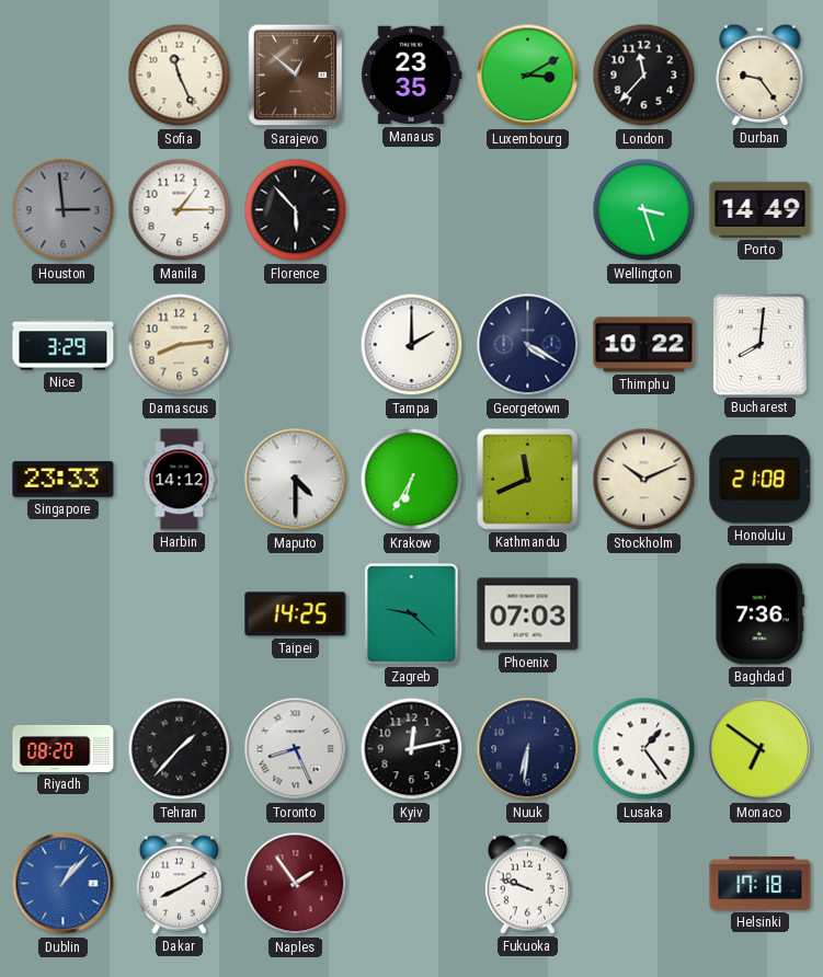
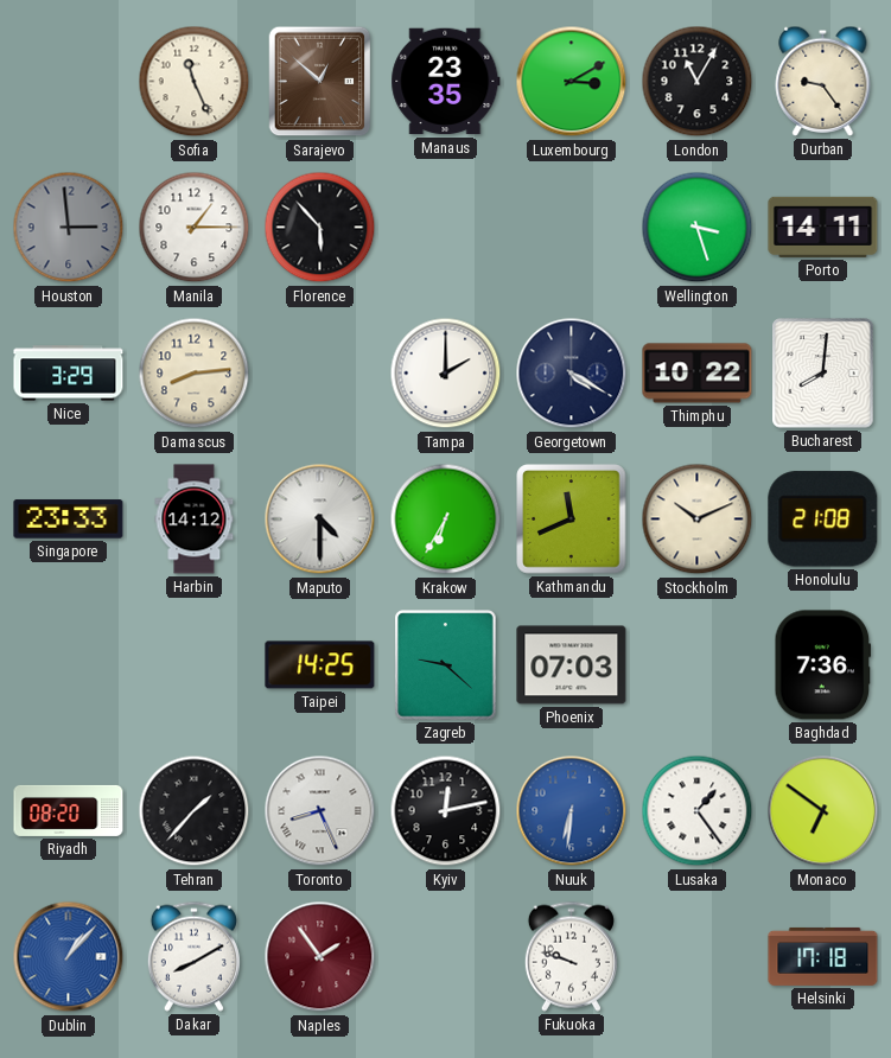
London: 11:37 -> 11:05
Porto: 14:49 -> 14:11
Nuuk dial: navy -> blue
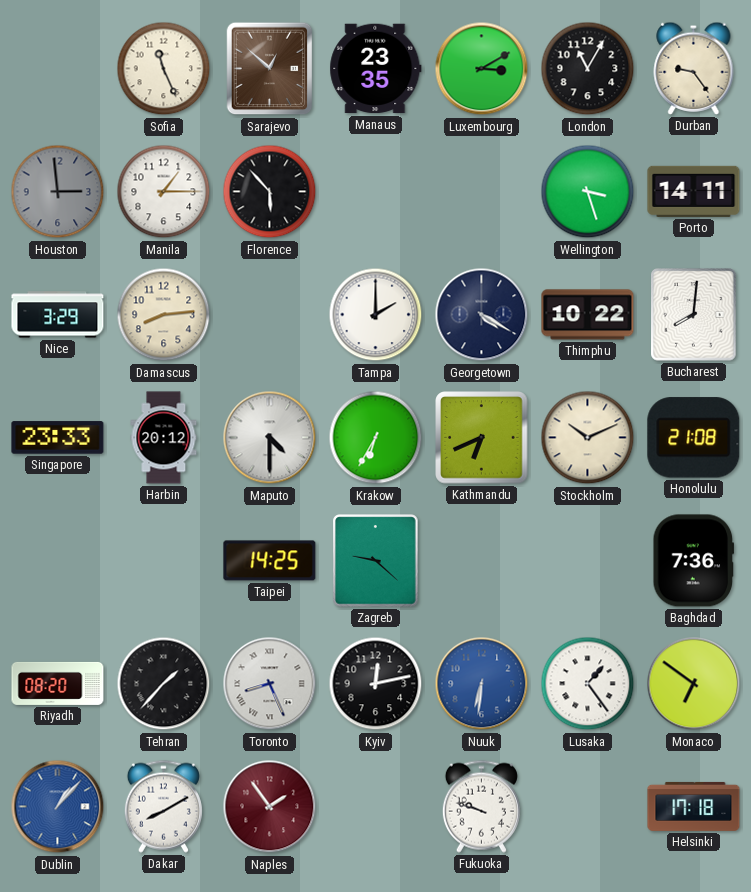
Harbin: 14:12 -> 20:12
Kathmandu: 11:41 -> 6:41
Phoenix: 07:03 -> none
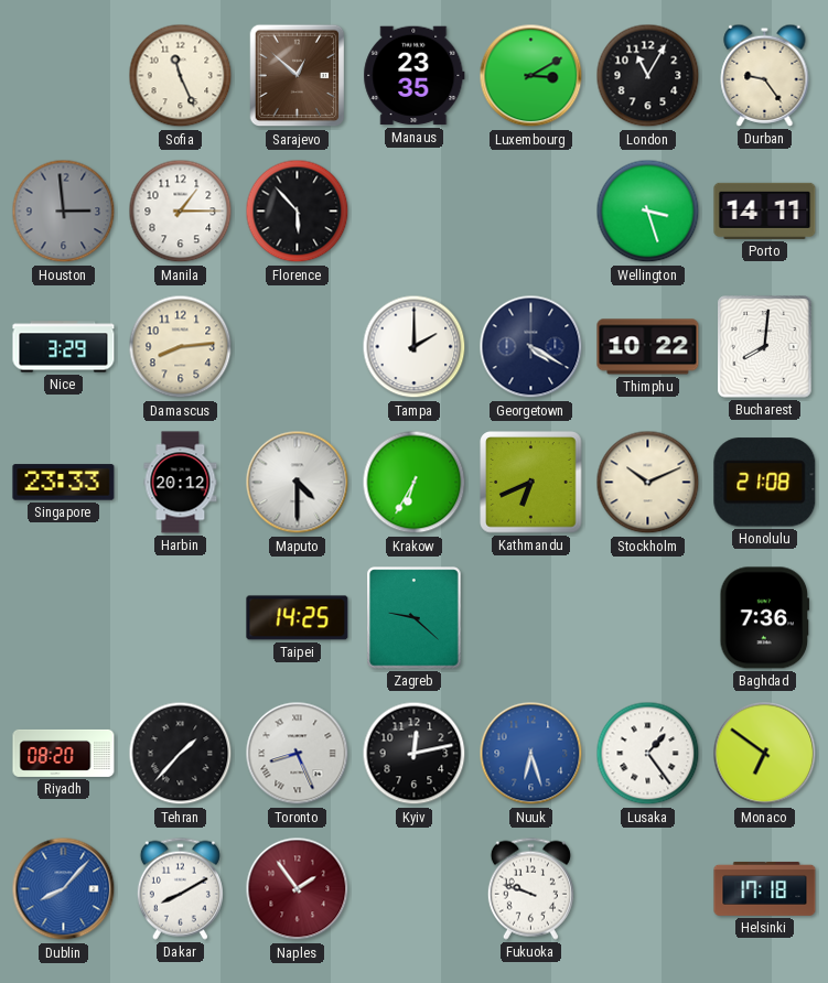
Nuuk: 6:31 -> 6:27
Dublin: 1:07 -> 8:07
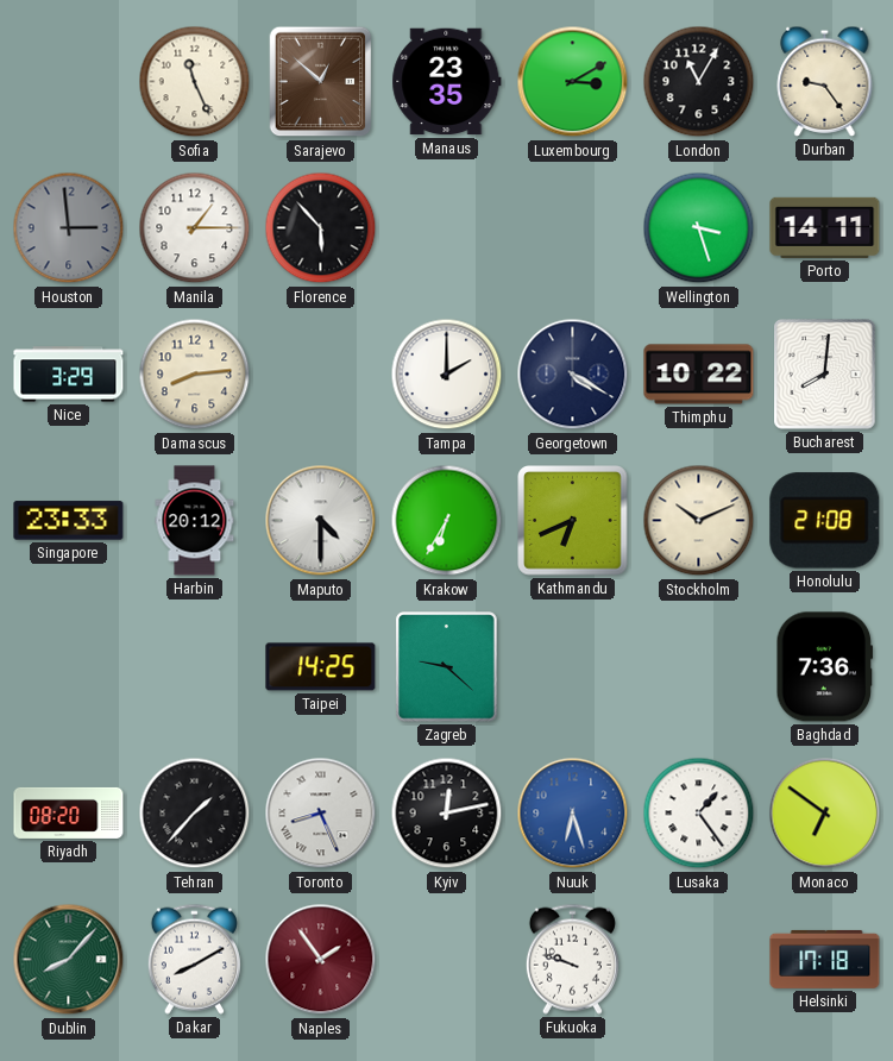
Dublin dial: blue -> green
